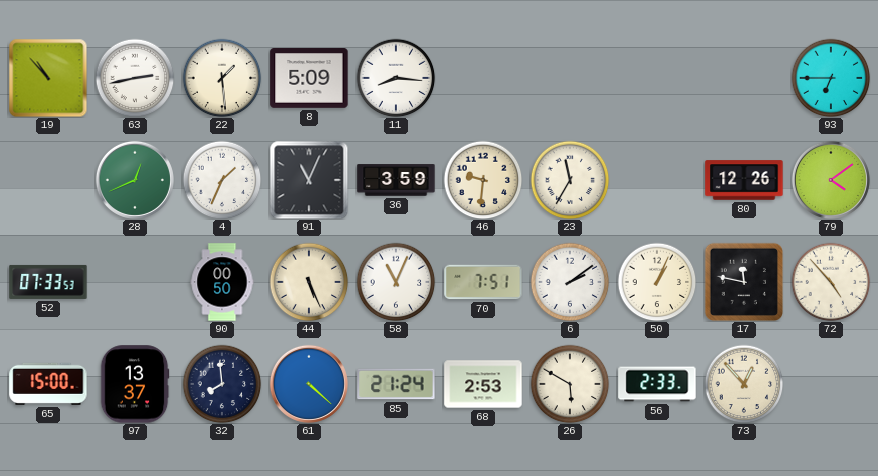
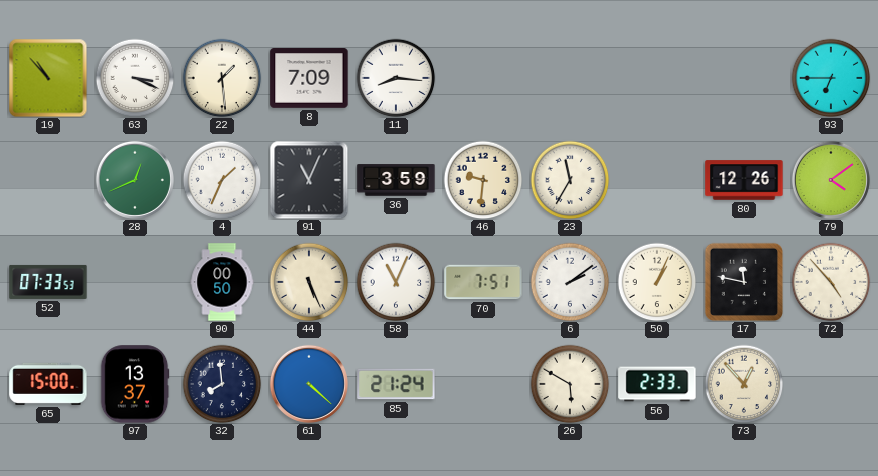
63: 2:43 -> 3:19
8: 5:09 -> 7:09
68: 2:53 -> none
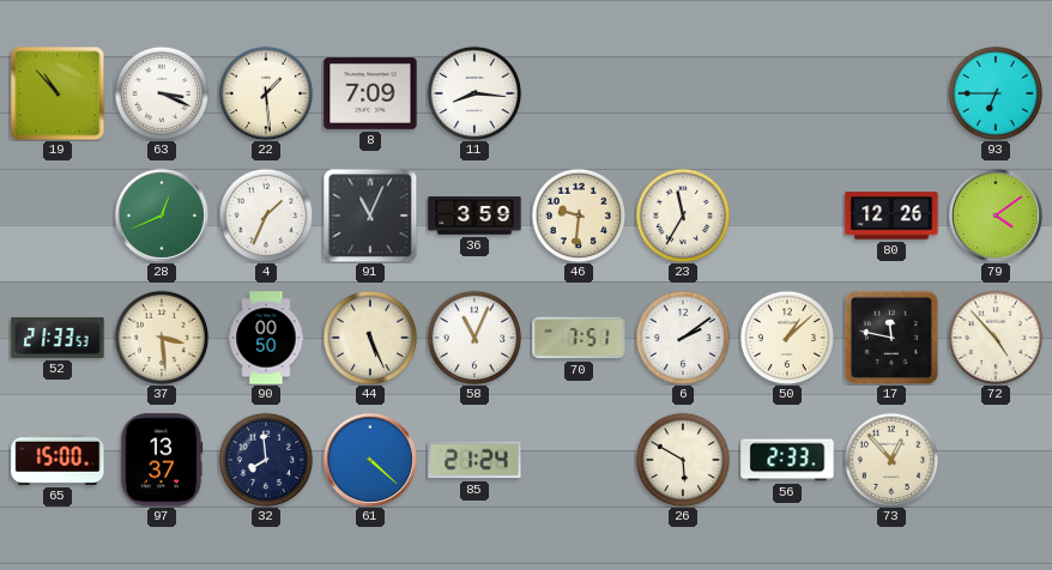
52: 07:33 -> 21:33
37: none -> 3:29
50: 1:04 -> 1:08
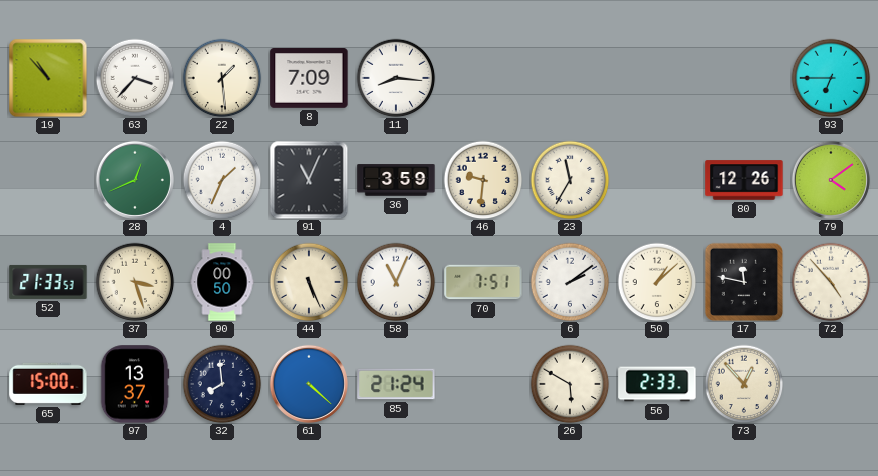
63: 3:19 -> 3:37
37: 3:29 -> 3:27
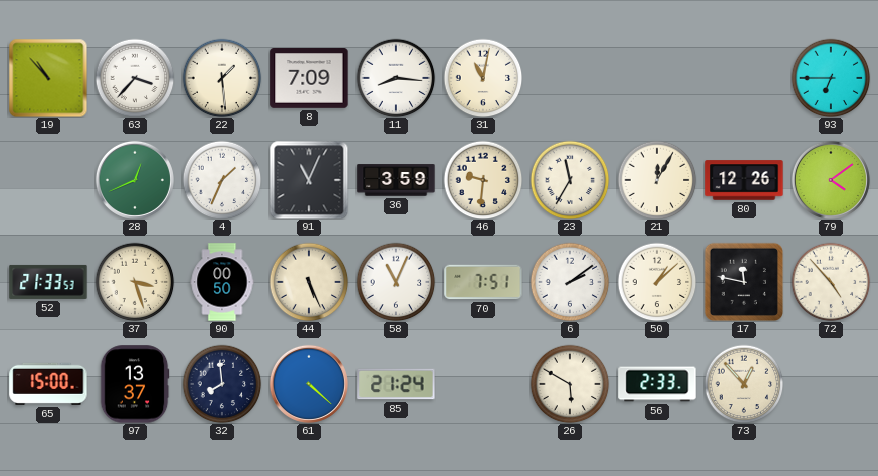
31: none -> 11:02
21: none -> 12:05
